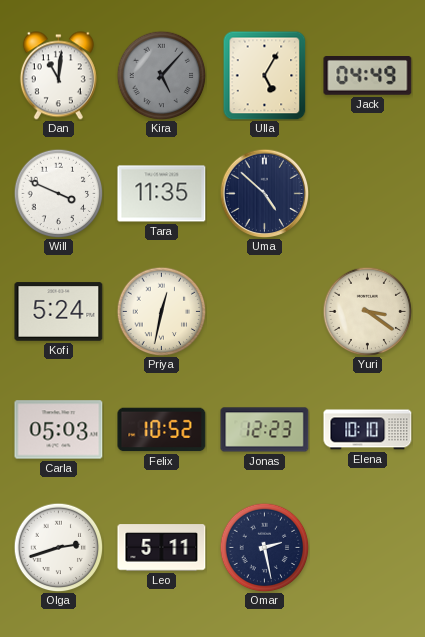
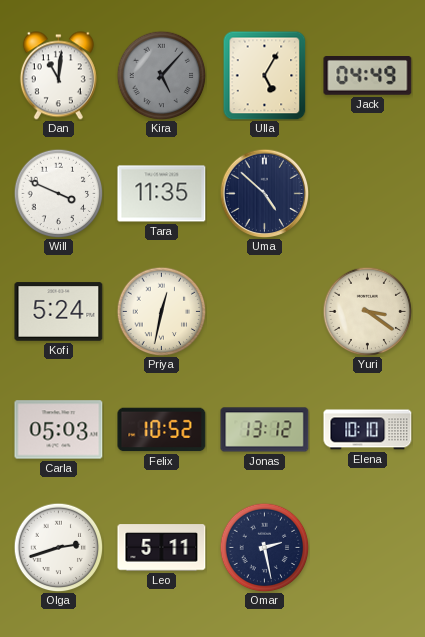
Jonas: 12:23 -> 13:12
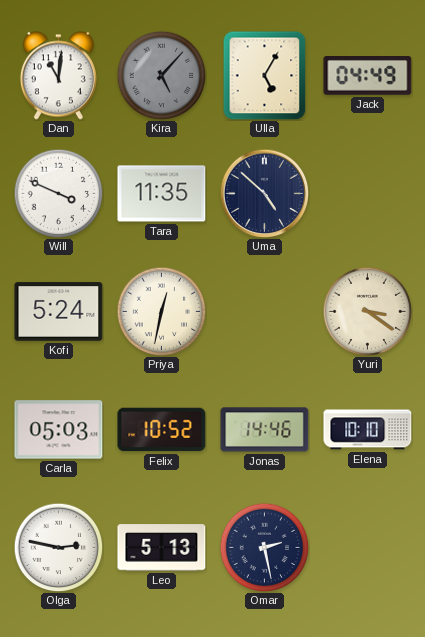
Jonas: 13:12 -> 14:46
Olga: 2:42 -> 2:47
Leo: 5:11 -> 5:13
